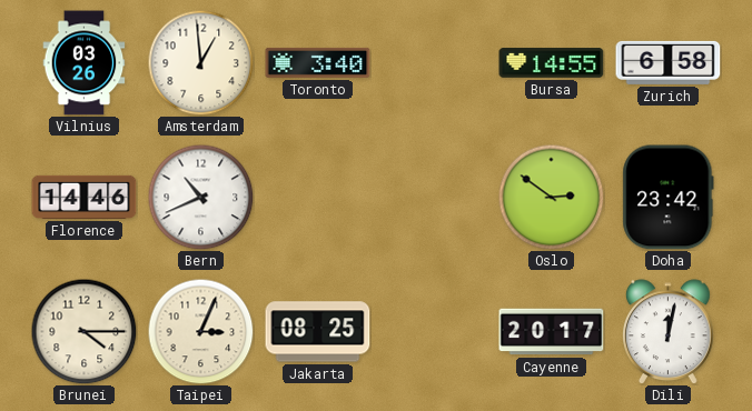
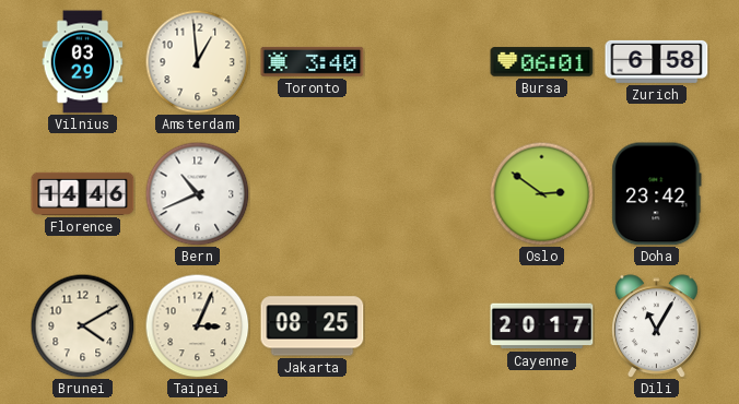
Vilnius: 03:26 -> 03:29
Bursa: 14:55 -> 06:01
Brunei: 4:15 -> 4:10
Dili: 12:02 -> 11:05
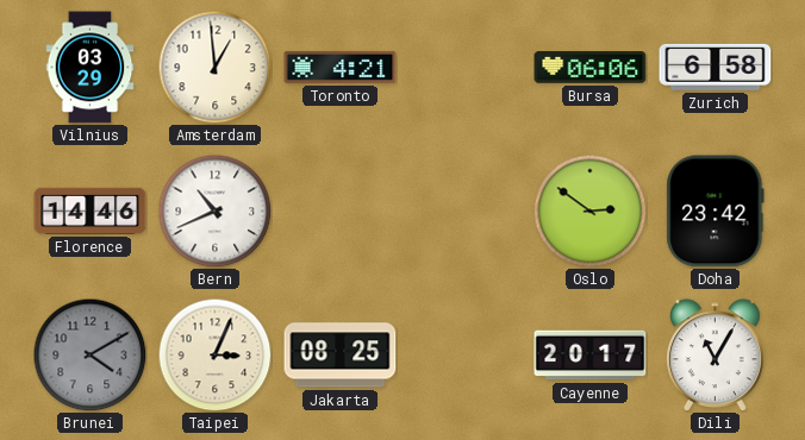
Toronto: 3:40 -> 4:21
Bursa: 06:01 -> 06:06
Brunei dial: cream -> grey
